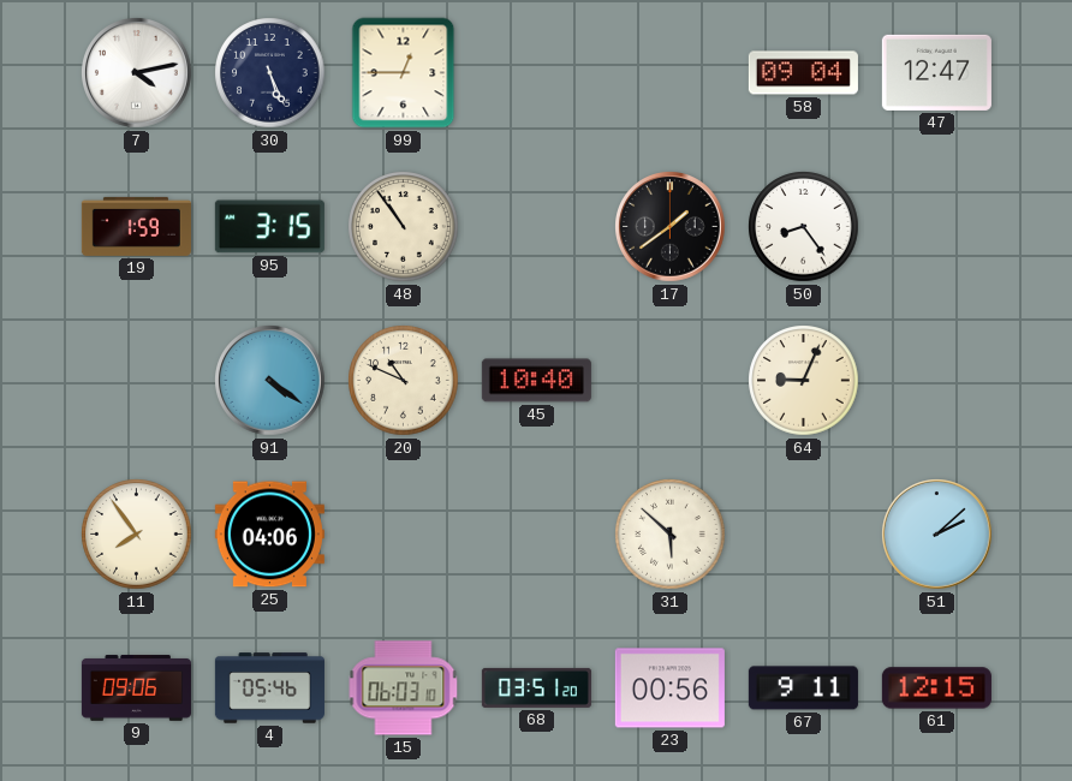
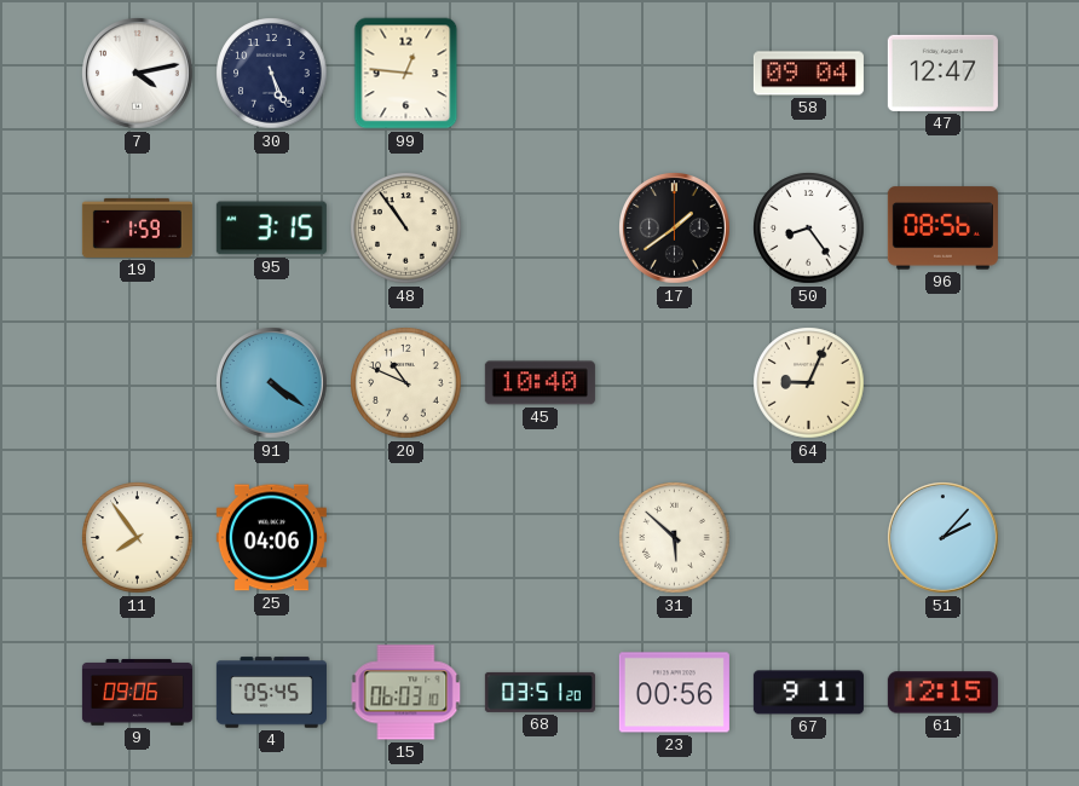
99: 12:45 -> 12:46
96: none -> 08:56
51: 2:08 -> 2:07
4: 05:46 -> 05:45
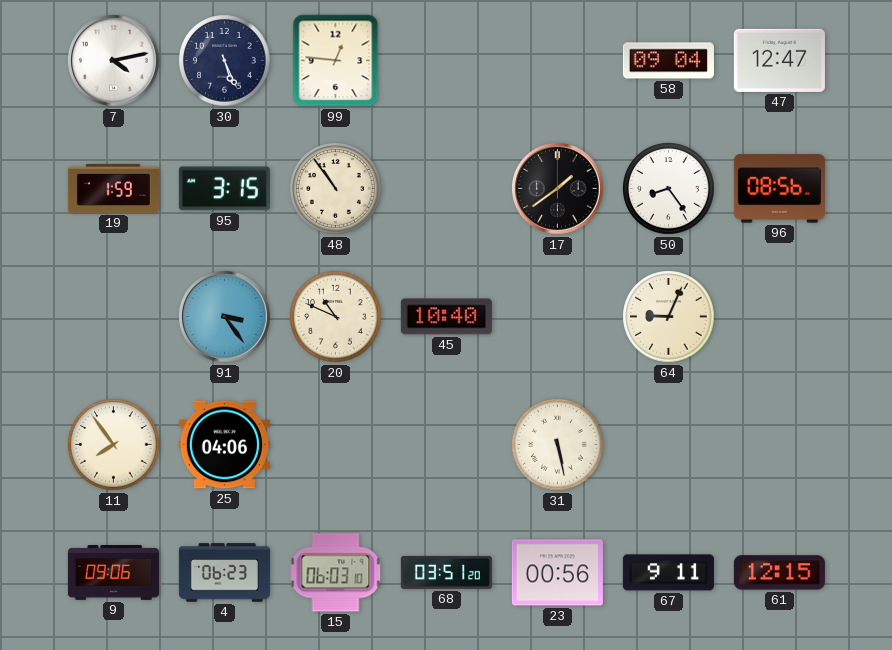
91: 4:21 -> 3:24
31: 5:52 -> 5:28
51: 2:07 -> none
4: 05:45 -> 06:23
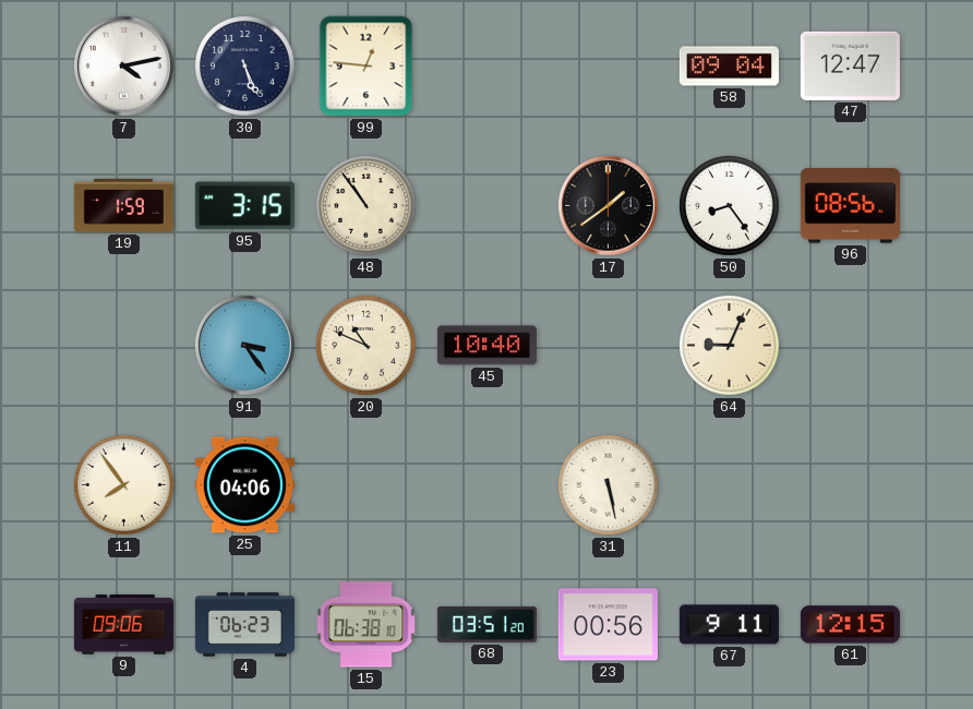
15: 06:03 -> 06:38
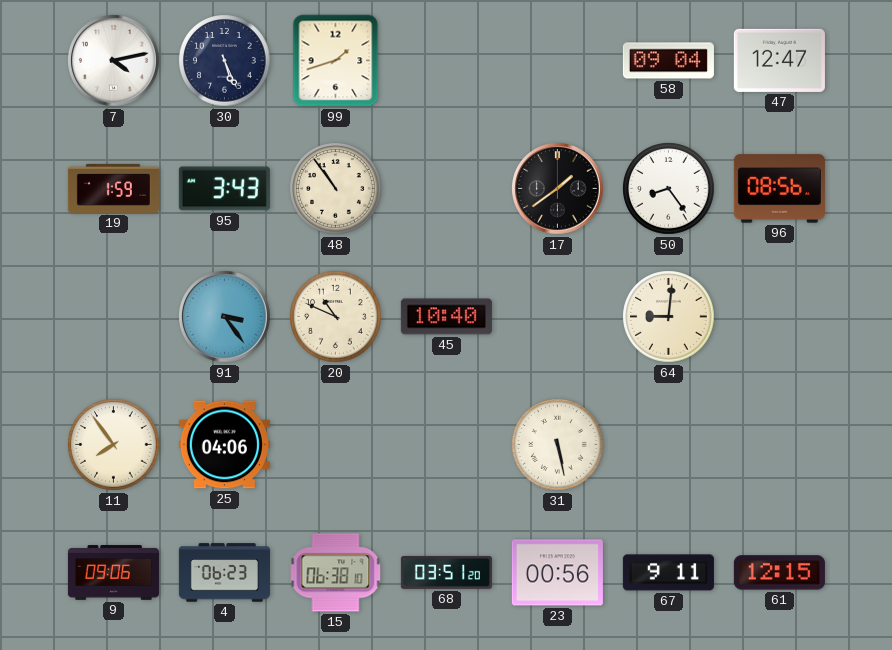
99: 12:46 -> 1:42
95: 3:15 -> 3:43
64: 9:04 -> 9:01
